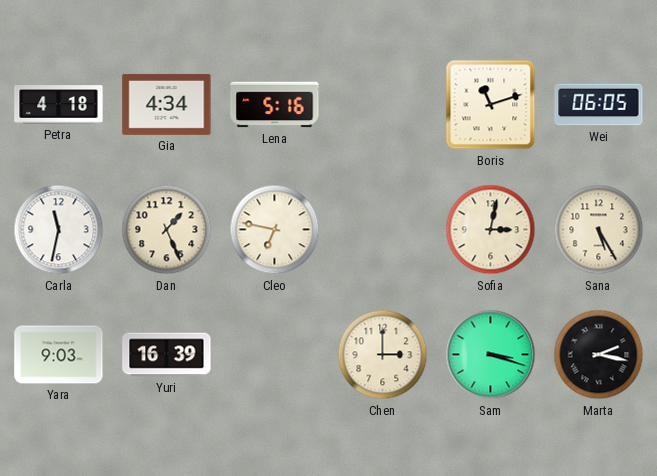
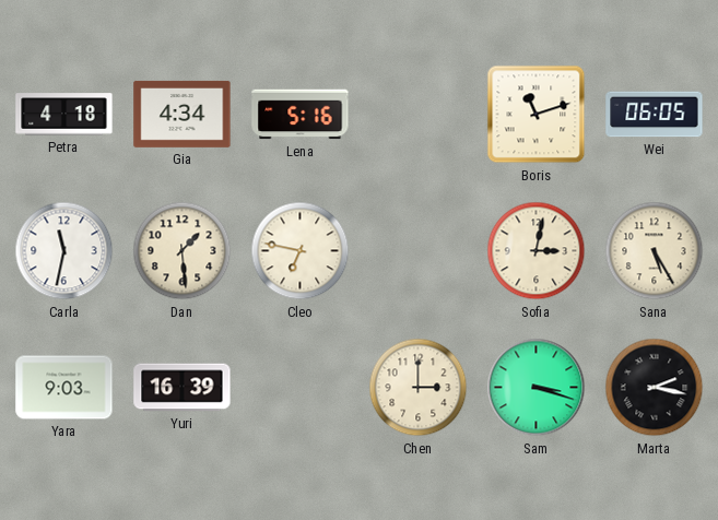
Dan: 1:26 -> 1:29
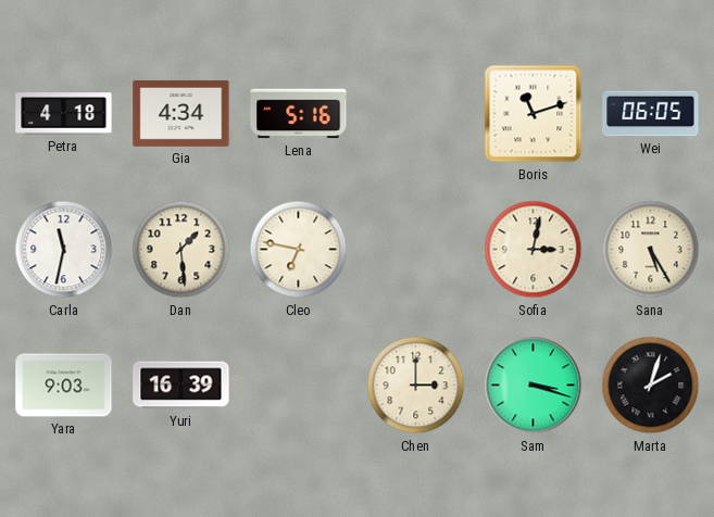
Marta: 2:17 -> 2:03
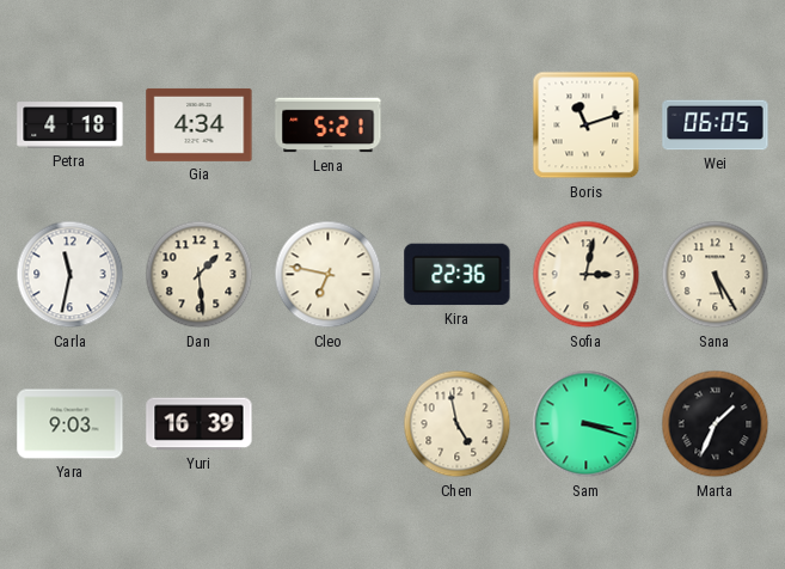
Lena: 5:16 -> 5:21
Kira: none -> 22:36
Chen: 3:00 -> 4:58
Marta: 2:03 -> 1:34
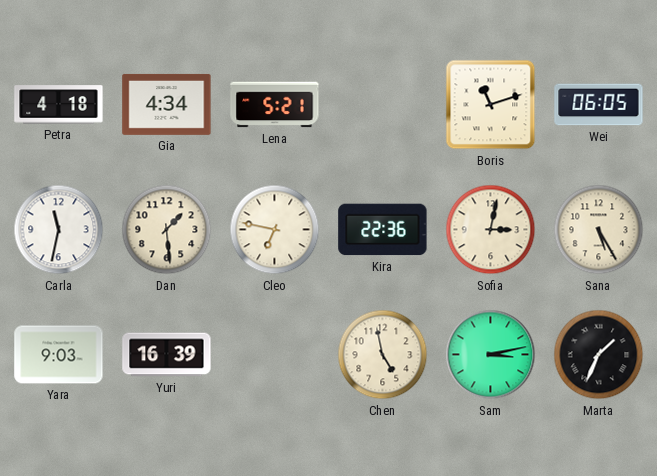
Sam: 3:18 -> 3:13
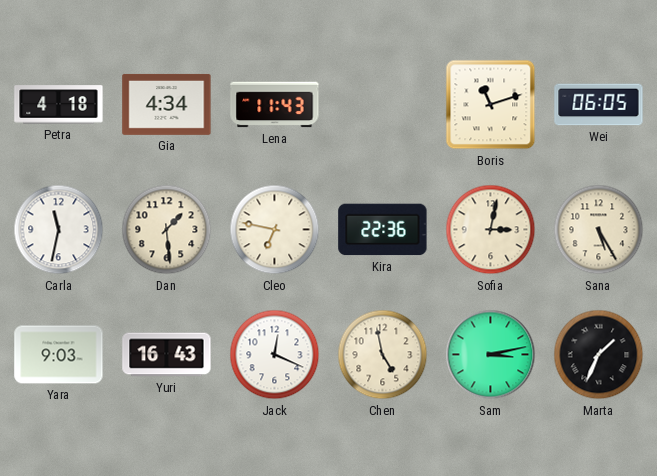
Lena: 5:21 -> 11:43
Yuri: 16:39 -> 16:43
Jack: none -> 12:19
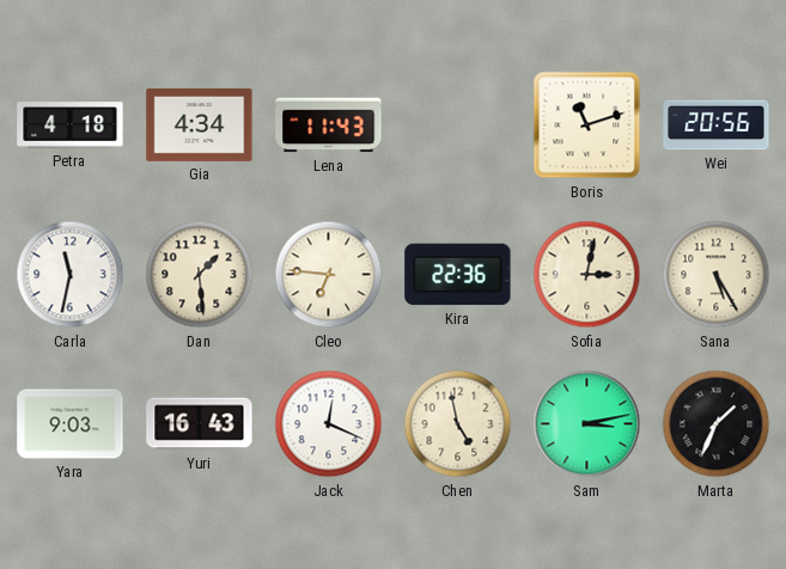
Wei: 06:05 -> 20:56
Cleo: 6:47 -> 6:46
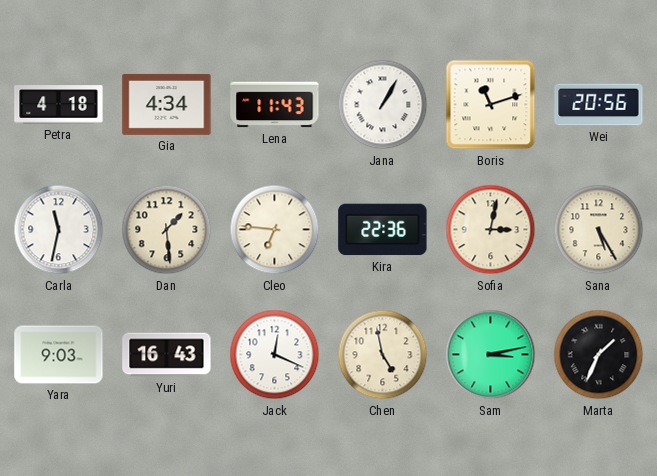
Jana: none -> 1:05
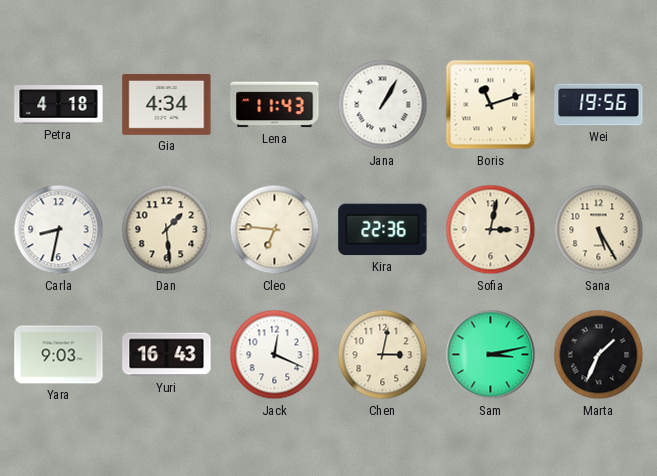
Wei: 20:56 -> 19:56
Carla: 11:32 -> 8:32
Chen: 4:58 -> 3:02
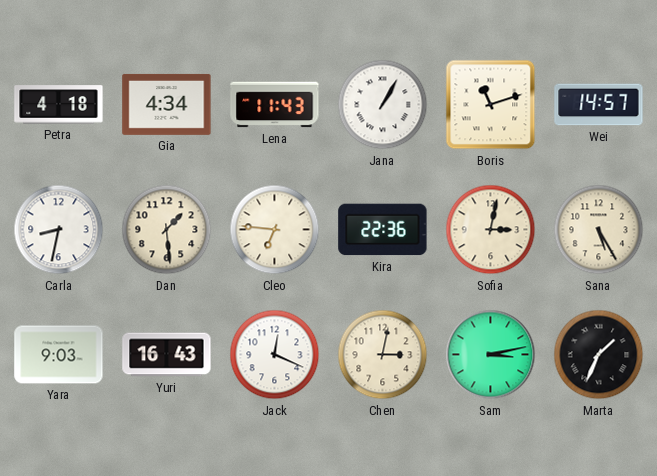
Wei: 19:56 -> 14:57
